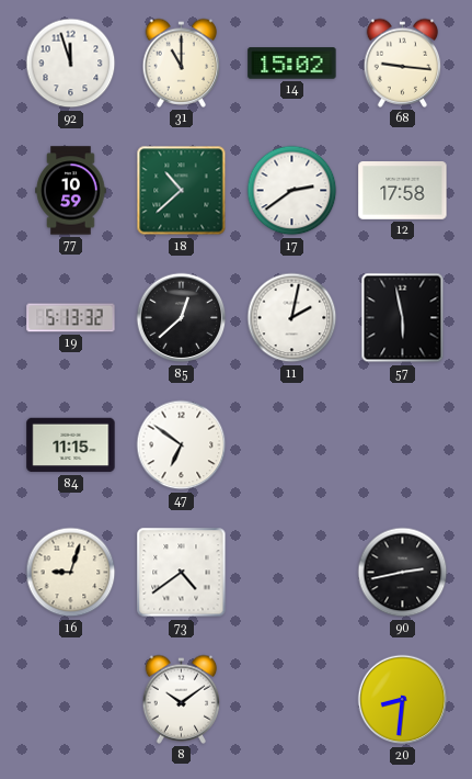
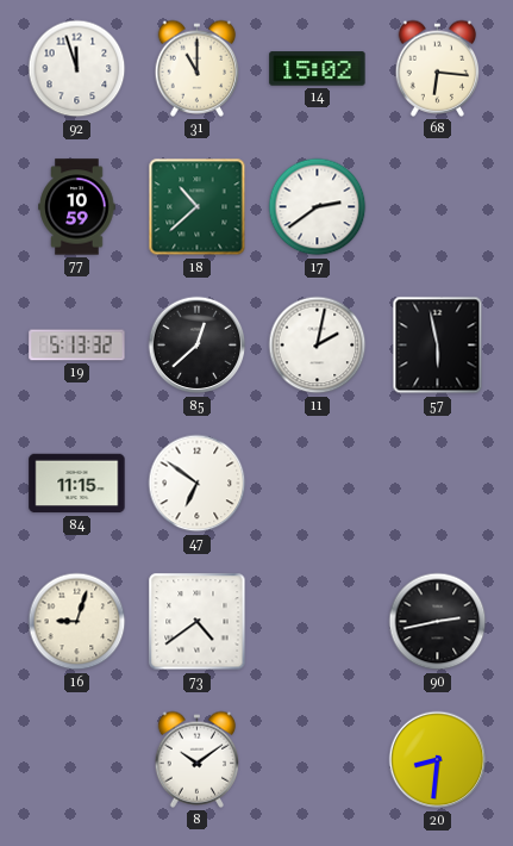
68: 9:16 -> 6:16
12: 17:58 -> none
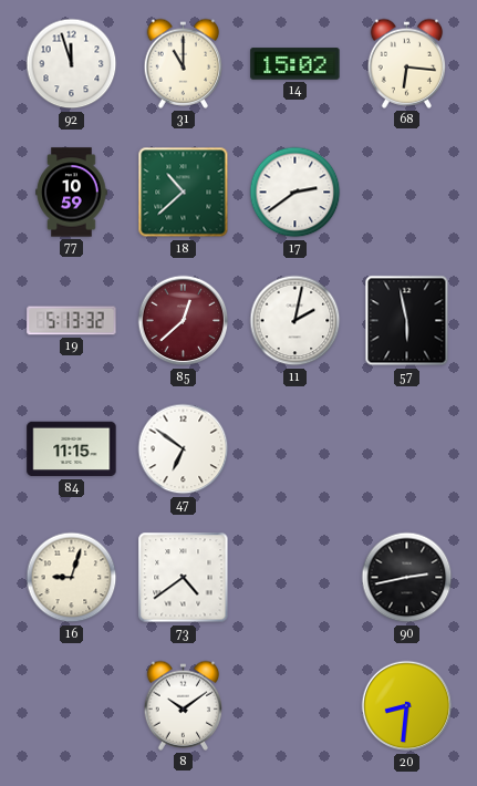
85 dial: black -> burgundy
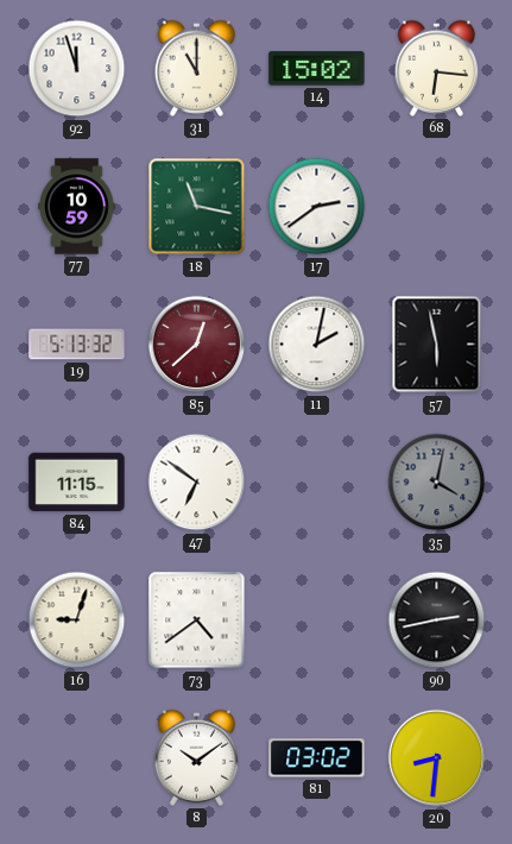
18: 10:38 -> 11:17
35: none -> 4:02
81: none -> 03:02
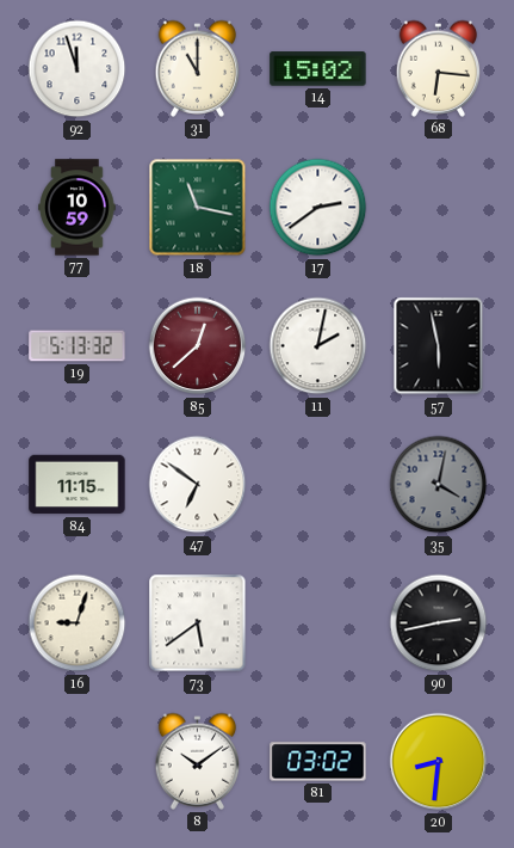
73: 4:39 -> 5:39
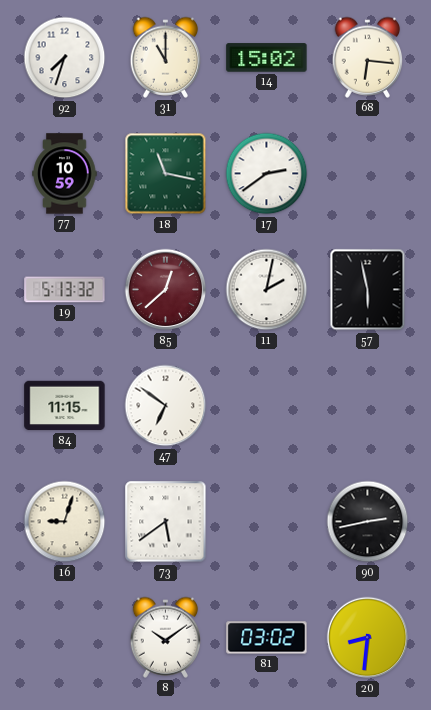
92: 11:57 -> 7:33
35: 4:02 -> none
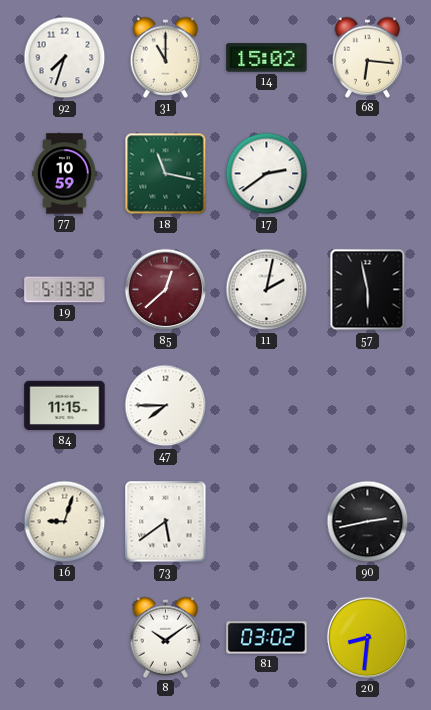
47: 6:51 -> 7:45
